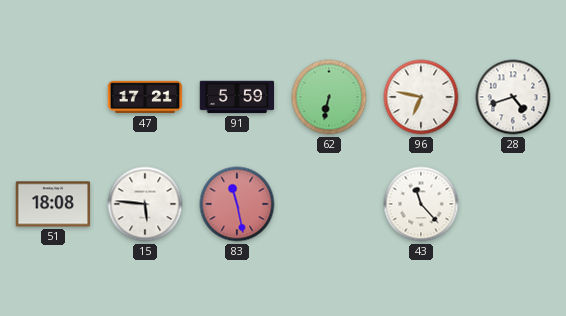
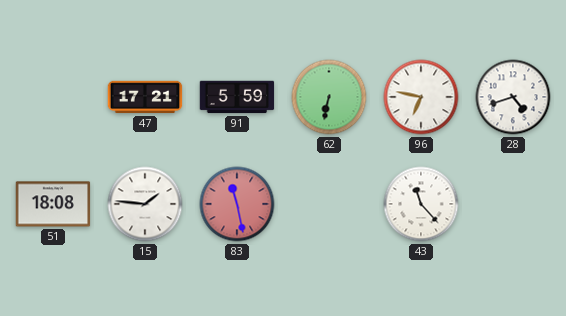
15: 5:46 -> 1:46
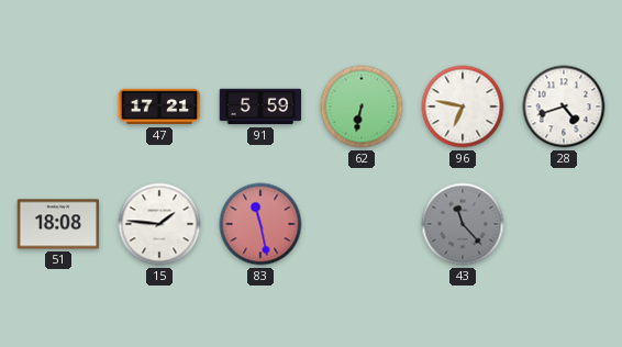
43 dial: white -> grey
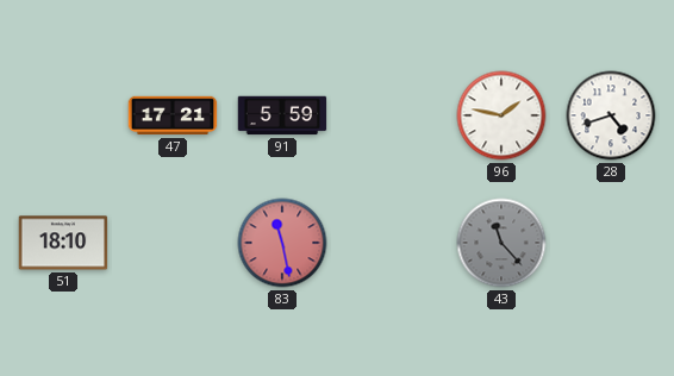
62: 6:32 -> none
96: 6:47 -> 1:47
51: 18:08 -> 18:10
15: 1:46 -> none
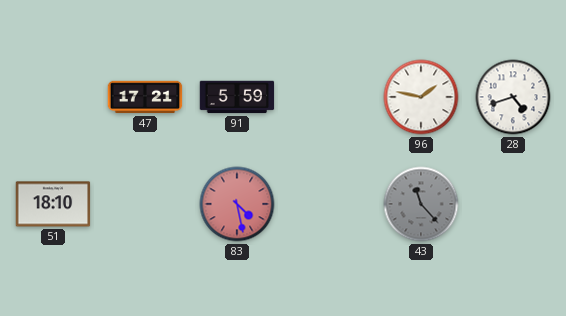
83: 11:28 -> 4:28
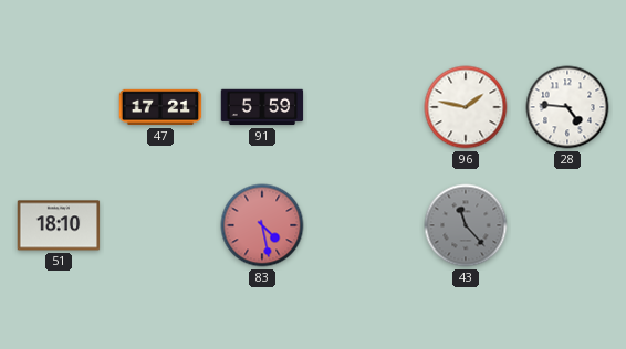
28: 4:42 -> 4:46
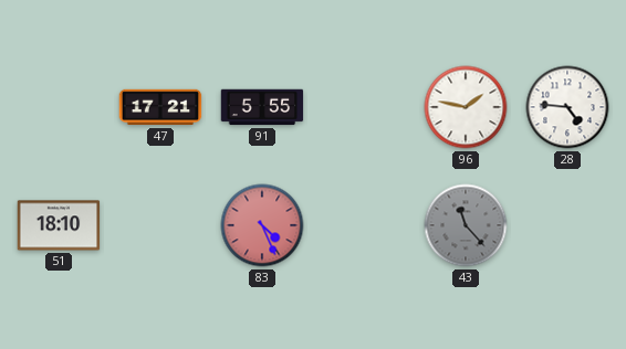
91: 5:59 -> 5:55
83: 4:28 -> 4:26
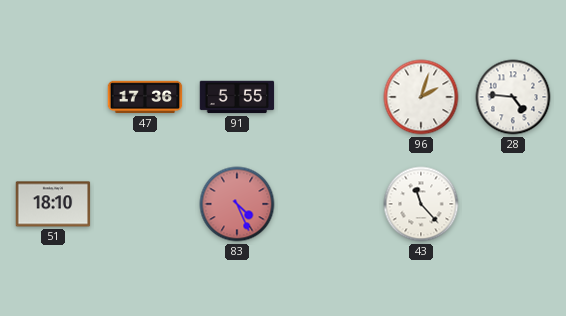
47: 17:21 -> 17:36
96: 1:47 -> 2:03
43 dial: grey -> white
